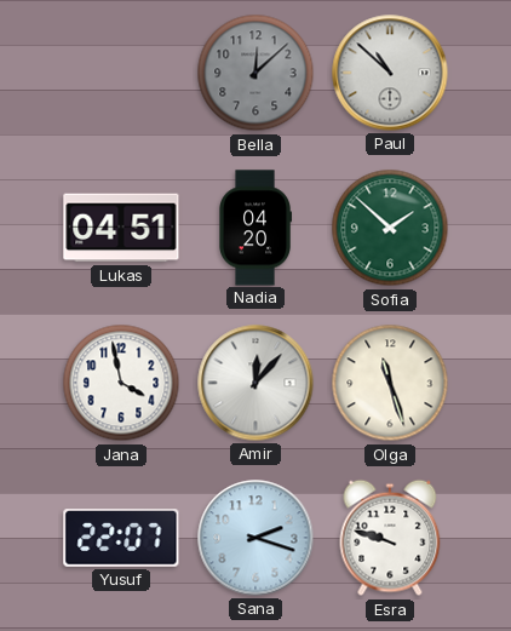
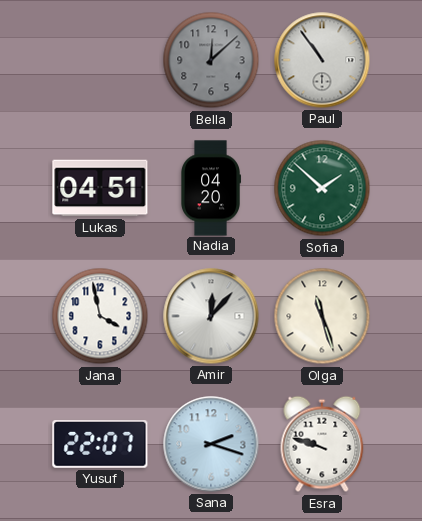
Paul: 10:52 -> 10:54
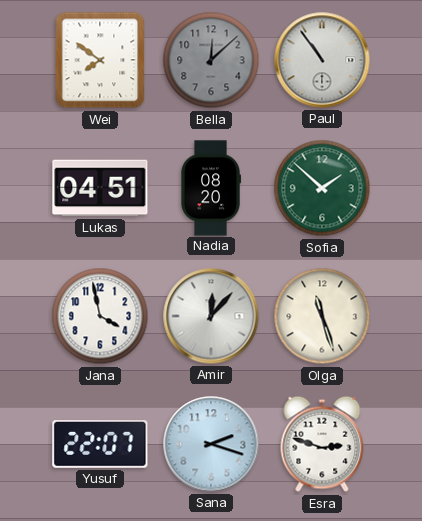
Wei: none -> 7:51
Nadia: 04:20 -> 08:20
Esra: 9:48 -> 2:48
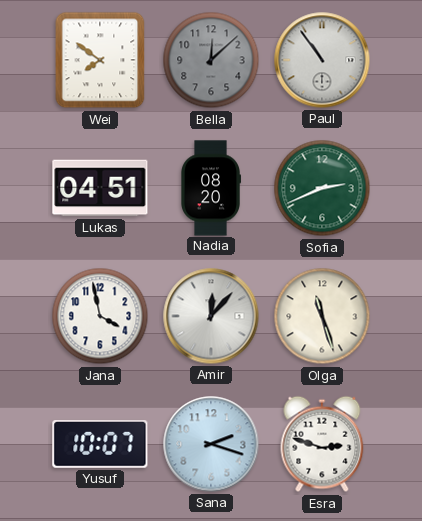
Sofia: 1:52 -> 2:41
Yusuf: 22:07 -> 10:07
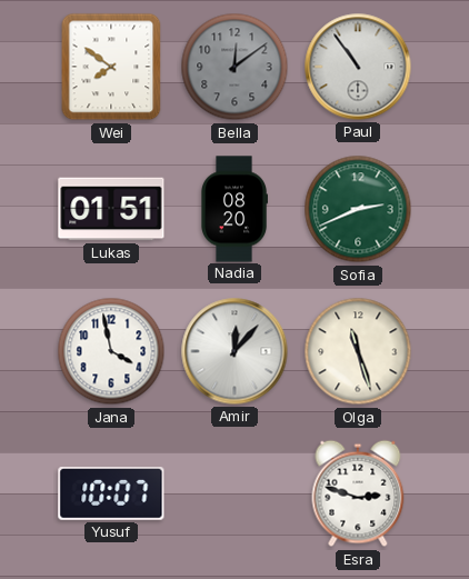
Bella: 12:08 -> 12:09
Lukas: 04:51 -> 01:51
Sana: 2:18 -> none
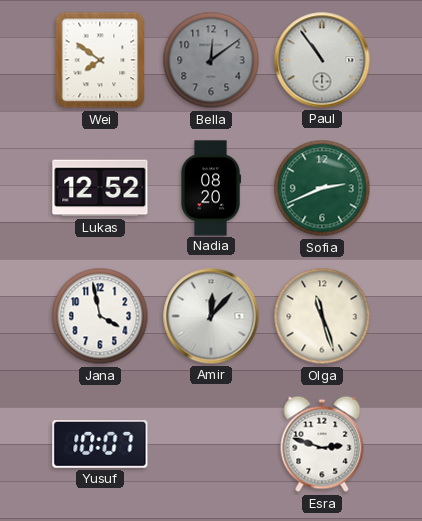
Lukas: 01:51 -> 12:52
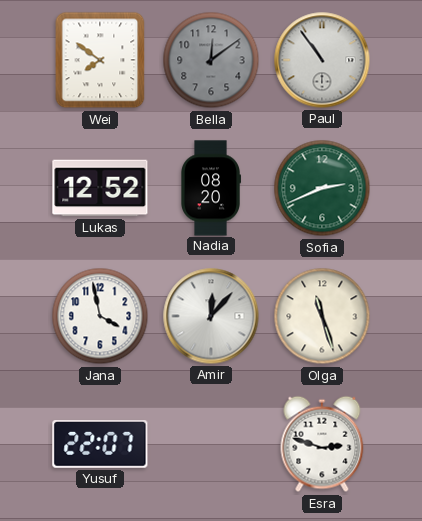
Yusuf: 10:07 -> 22:07
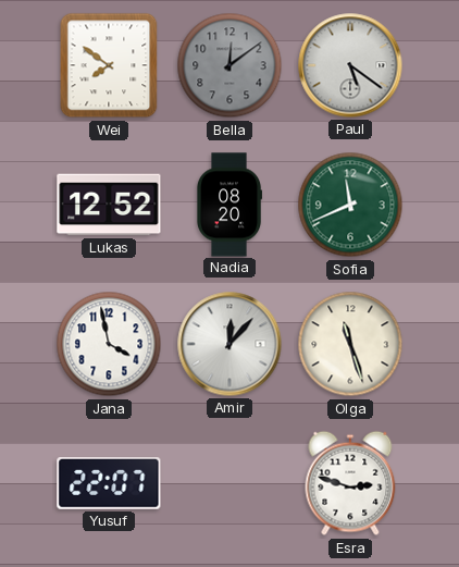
Paul: 10:54 -> 5:21
Sofia: 2:41 -> 11:41
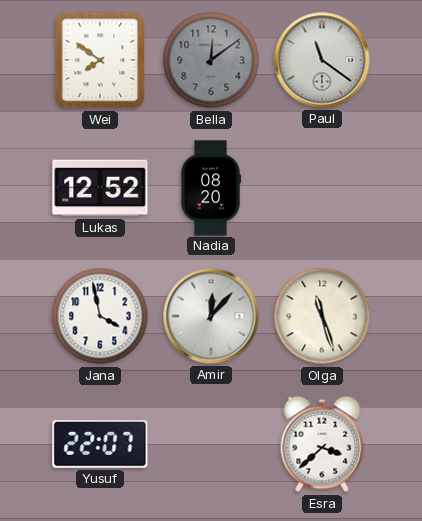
Paul: 5:21 -> 11:21
Sofia: 11:41 -> none
Esra: 2:48 -> 3:38
